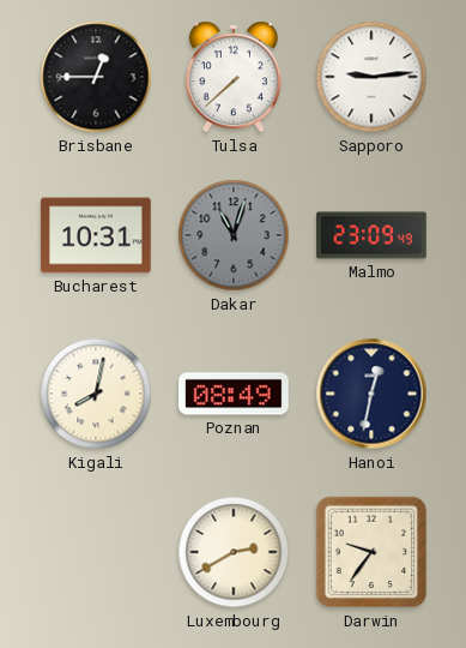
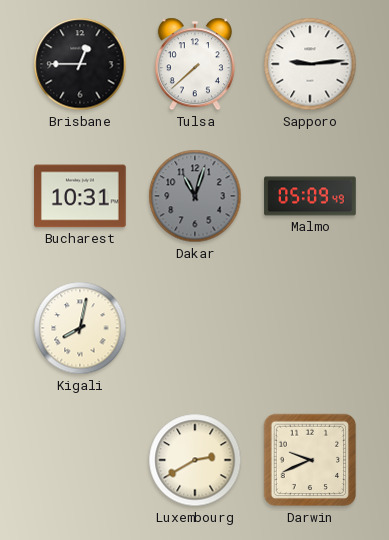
Malmo: 23:09 -> 05:09
Poznan: 08:49 -> none
Hanoi: 12:32 -> none
Darwin: 9:36 -> 9:41
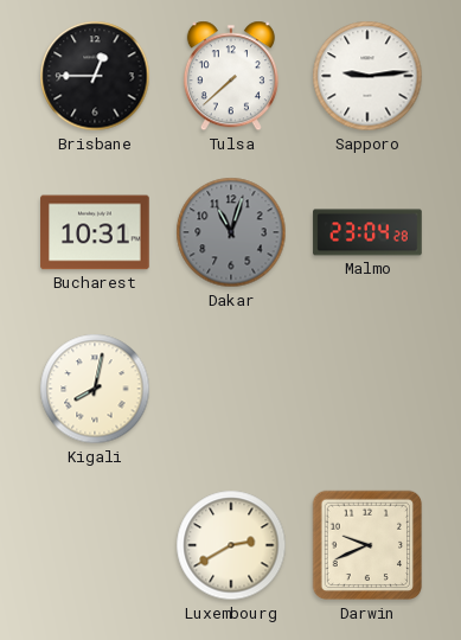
Malmo: 05:09 -> 23:04
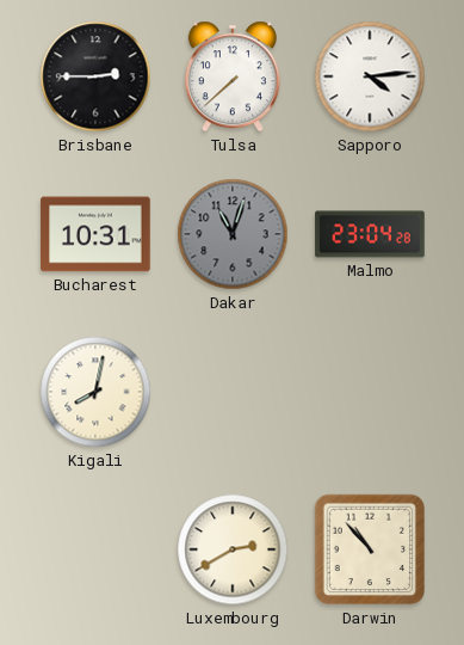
Brisbane: 12:45 -> 2:45
Sapporo: 9:14 -> 4:14
Darwin: 9:41 -> 10:53
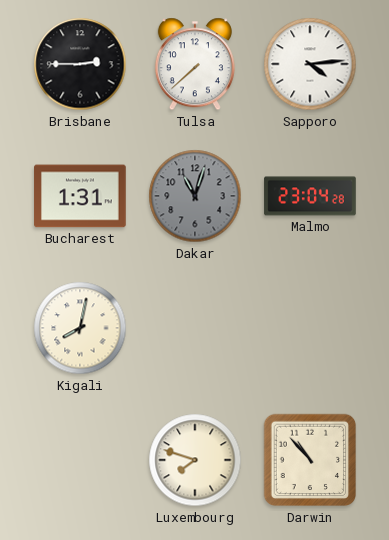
Bucharest: 10:31 -> 1:31
Luxembourg: 2:40 -> 7:48
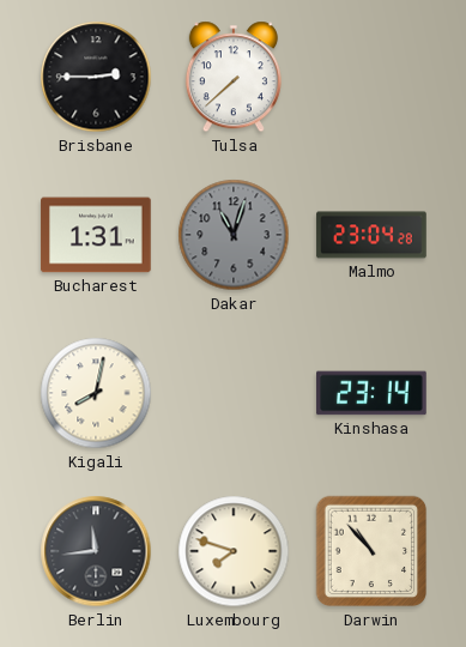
Sapporo: 4:14 -> none
Kinshasa: none -> 23:14
Berlin: none -> 11:44
